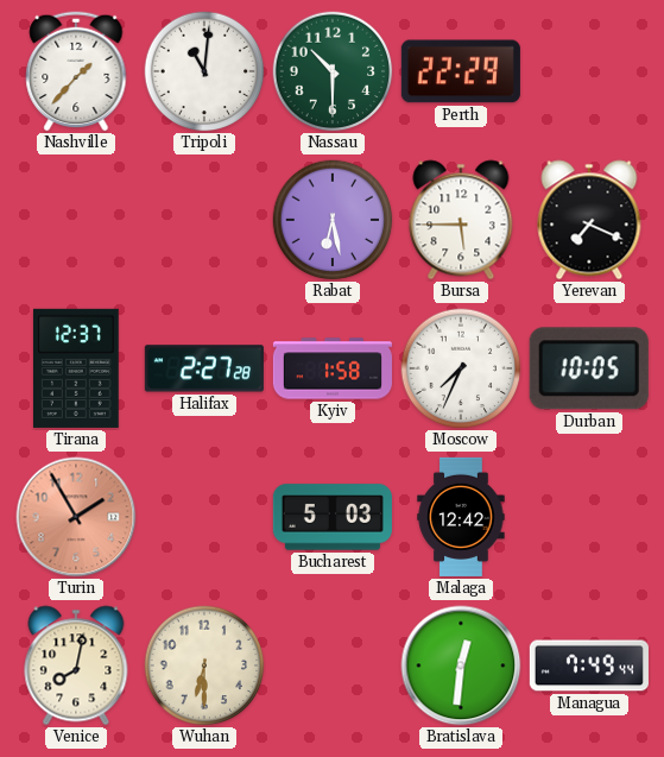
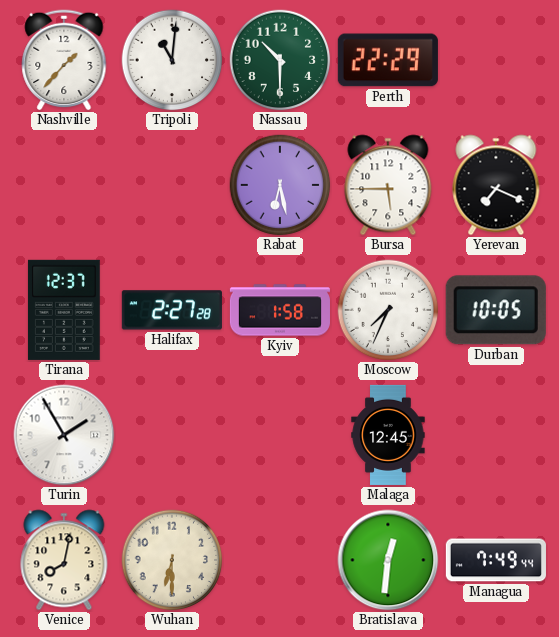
Turin dial: salmon -> white
Bucharest: 5:03 -> none
Malaga: 12:42 -> 12:45
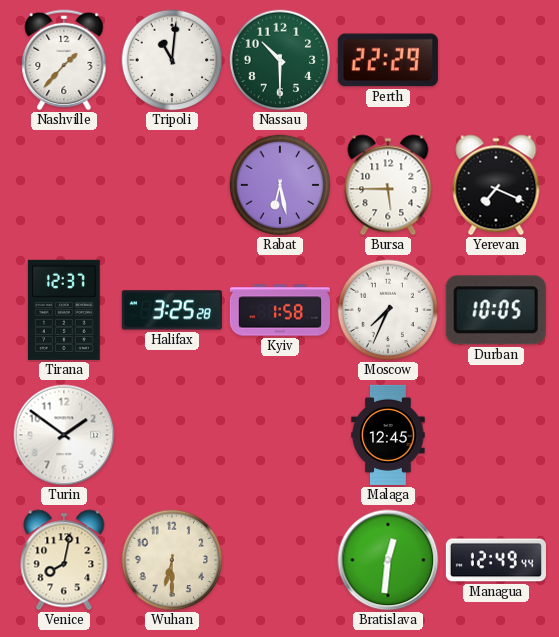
Halifax: 2:27 -> 3:25
Turin: 1:55 -> 1:51
Managua: 7:49 -> 12:49
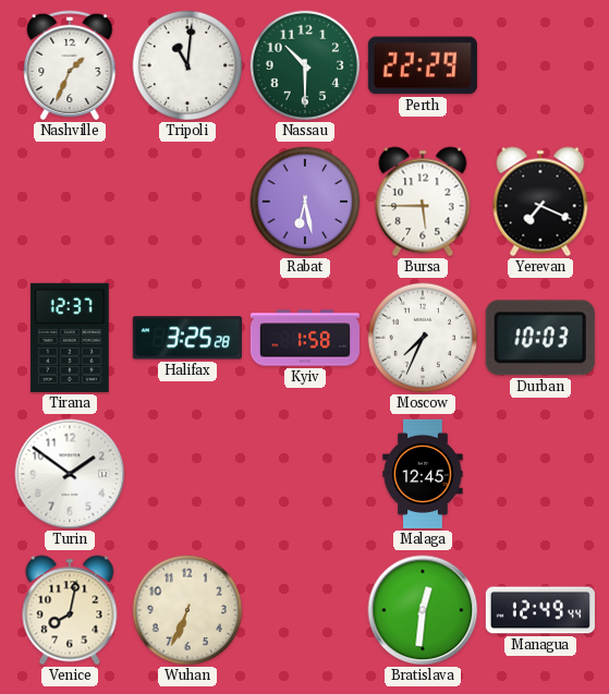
Nashville: 1:37 -> 1:34
Durban: 10:05 -> 10:03
Wuhan: 6:30 -> 6:34
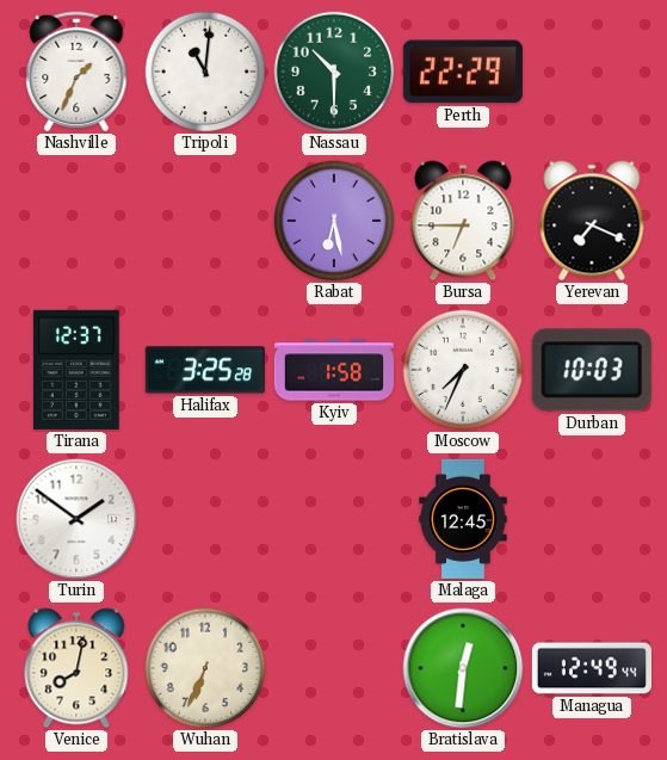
Bursa: 5:45 -> 6:45
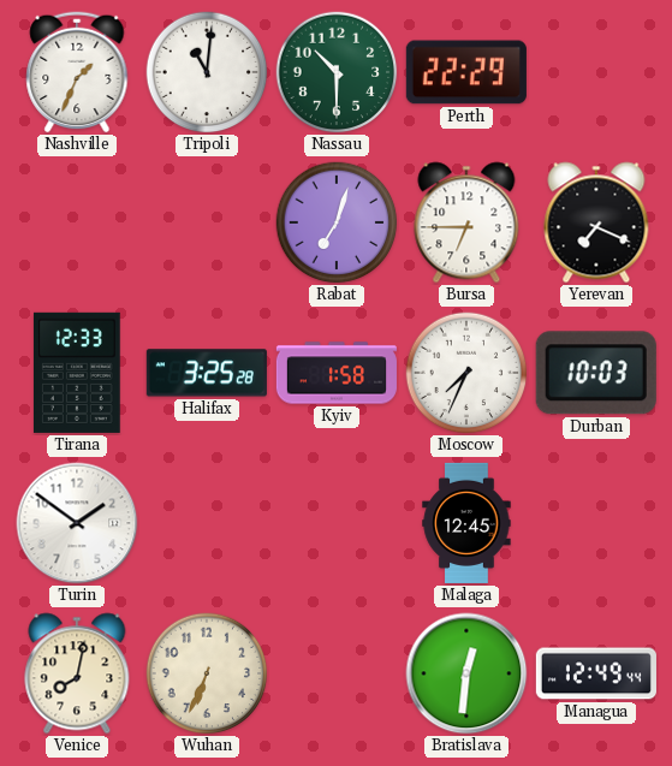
Rabat: 6:28 -> 7:03
Tirana: 12:37 -> 12:33
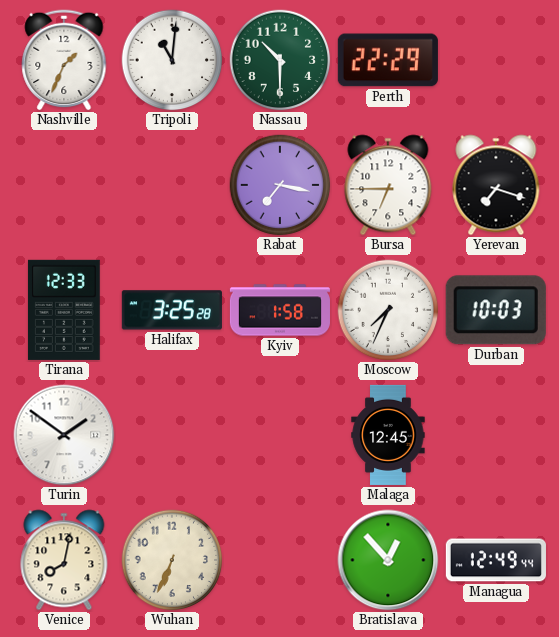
Rabat: 7:03 -> 7:17
Yerevan: 7:19 -> 7:18
Bratislava: 12:31 -> 12:53
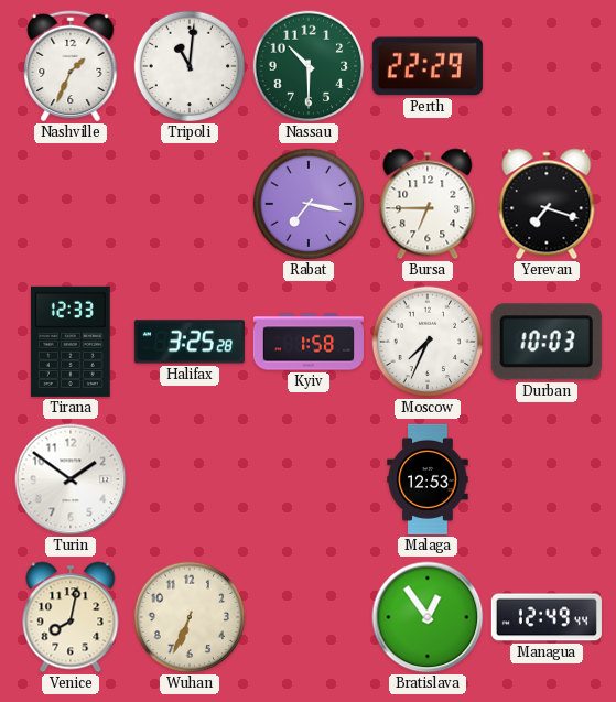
Malaga: 12:45 -> 12:53
Bratislava: 12:53 -> 12:54
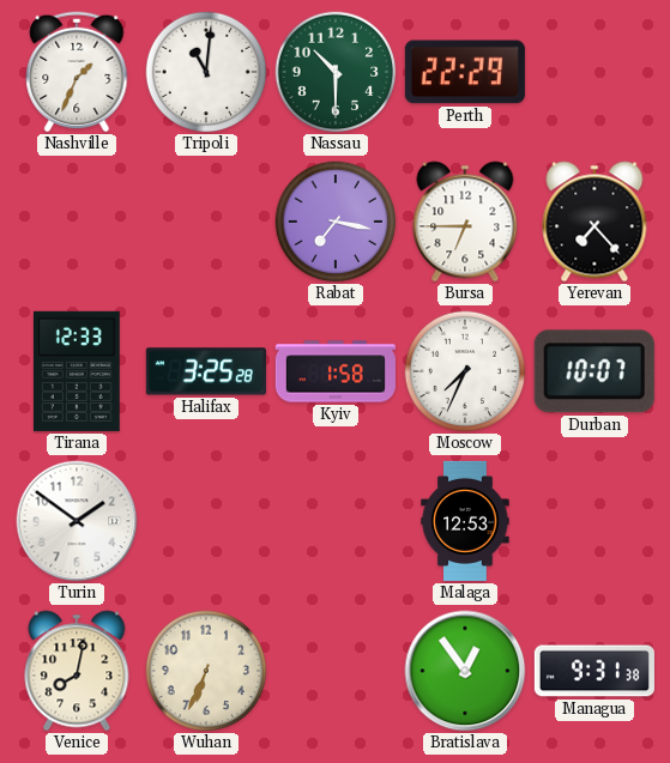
Yerevan: 7:18 -> 7:23
Durban: 10:03 -> 10:07
Managua: 12:49 -> 9:31
